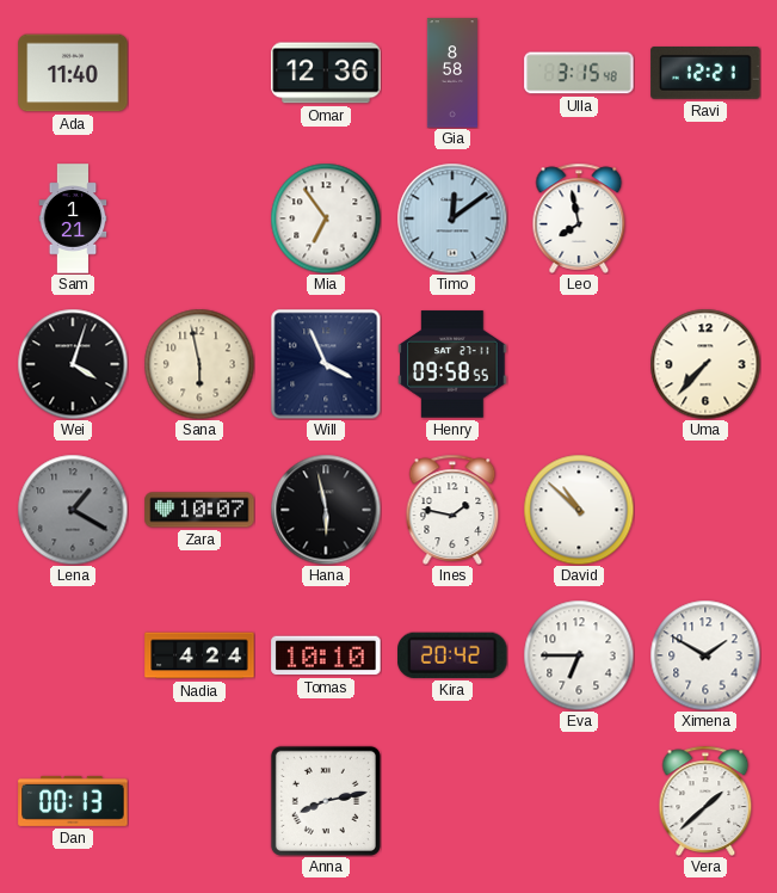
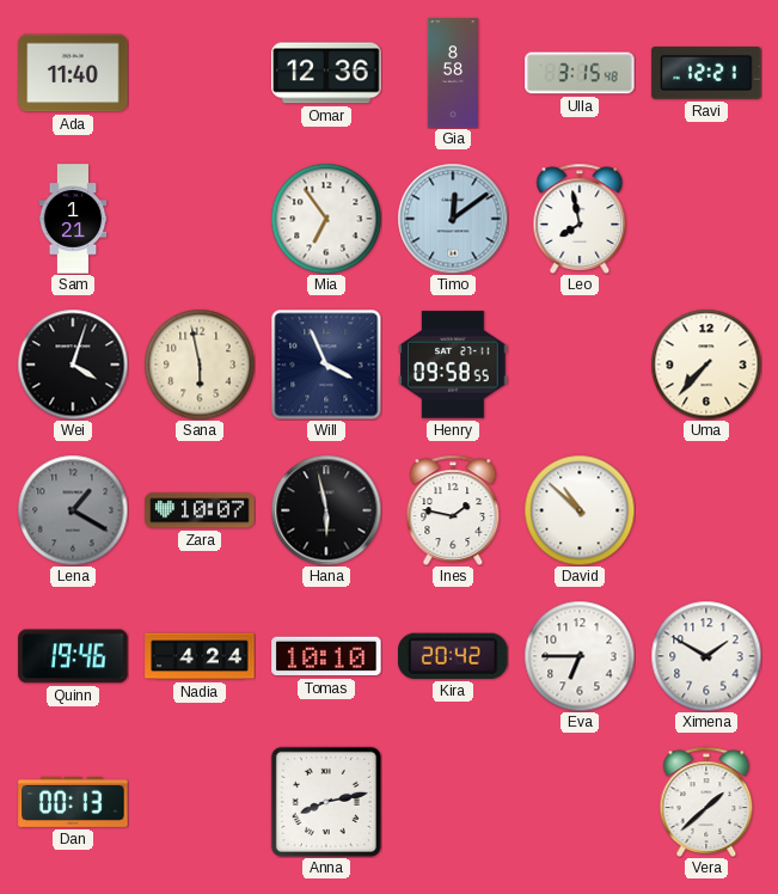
Quinn: none -> 19:46
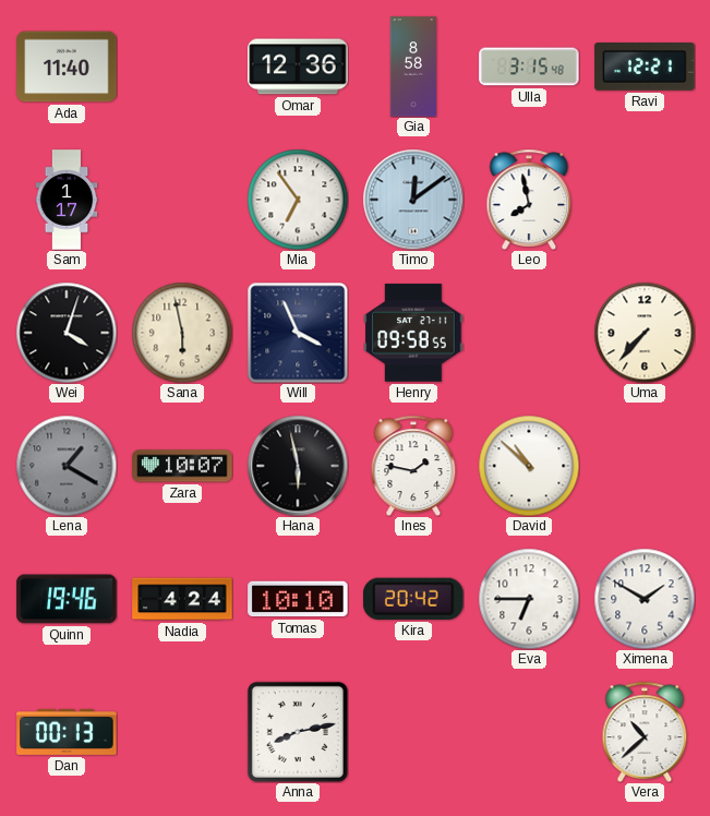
Sam: 1:21 -> 1:17
Vera: 1:38 -> 10:38
